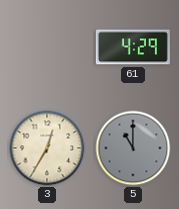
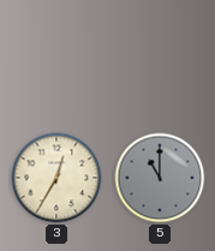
61: 4:29 -> none
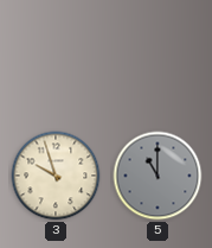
3: 12:35 -> 9:57
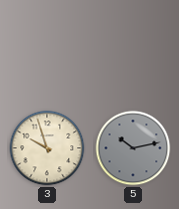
5: 11:00 -> 10:13
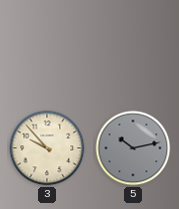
3: 9:57 -> 9:53
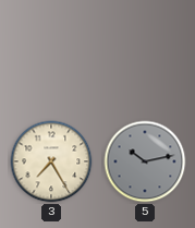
3: 9:53 -> 7:25
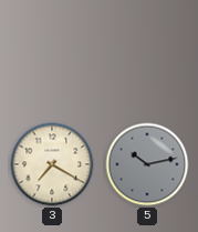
3: 7:25 -> 7:20
